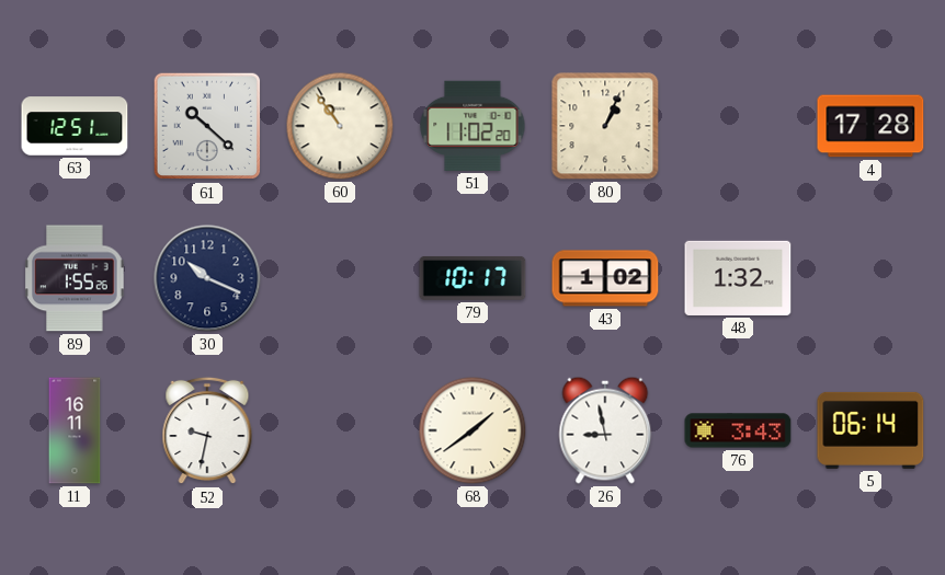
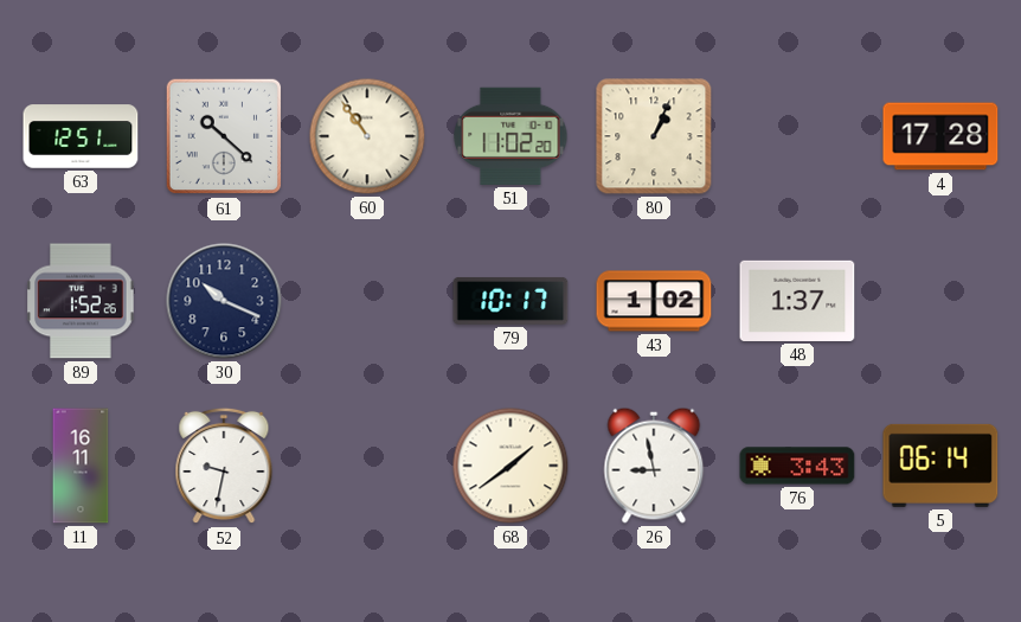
89: 1:55 -> 1:52
48: 1:32 -> 1:37
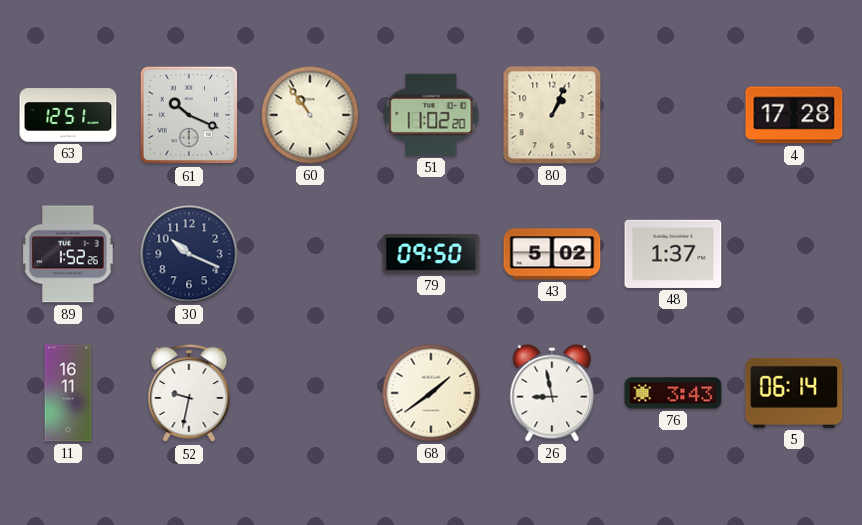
61: 10:22 -> 10:19
79: 10:17 -> 09:50
43: 1:02 -> 5:02
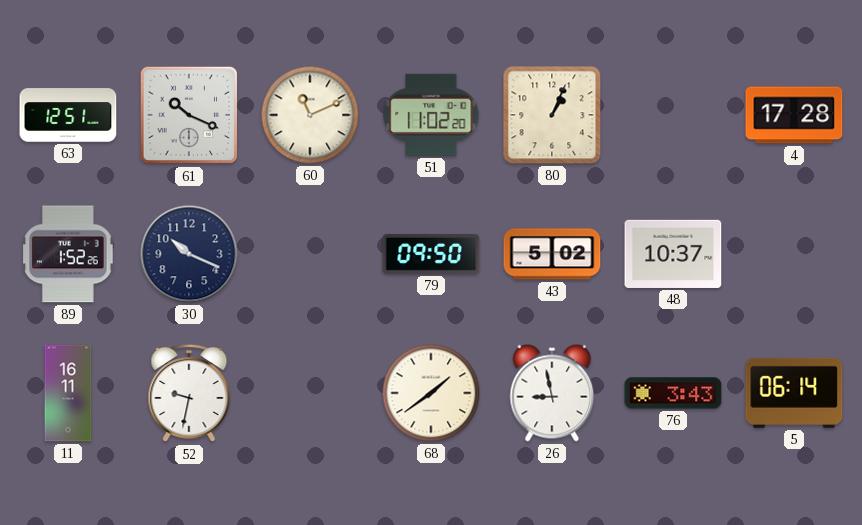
60: 10:54 -> 11:11
48: 1:37 -> 10:37
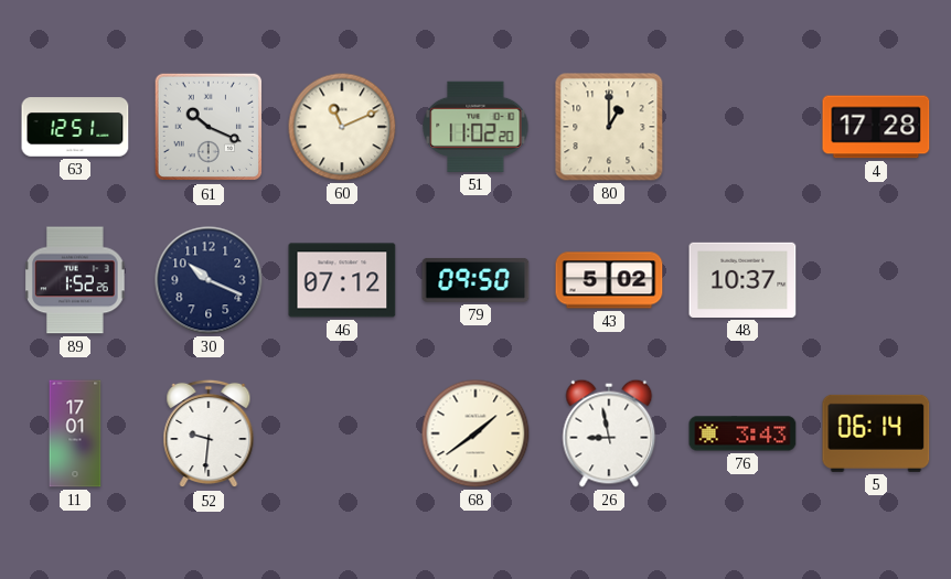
80: 1:04 -> 1:00
46: none -> 07:12
11: 16:11 -> 17:01
52: 9:32 -> 9:31
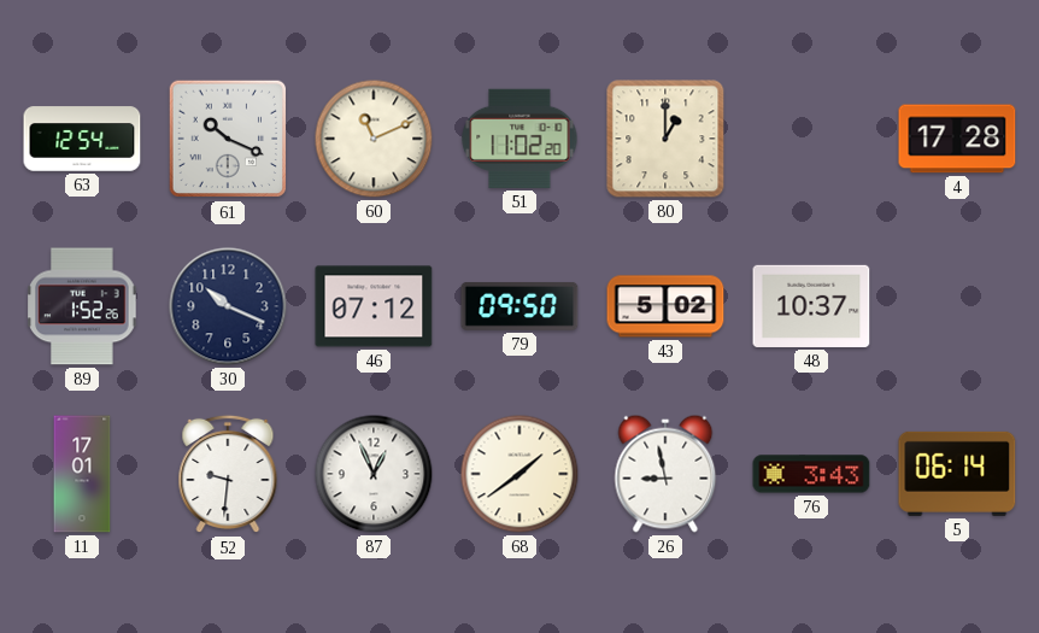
63: 12:51 -> 12:54
87: none -> 12:56
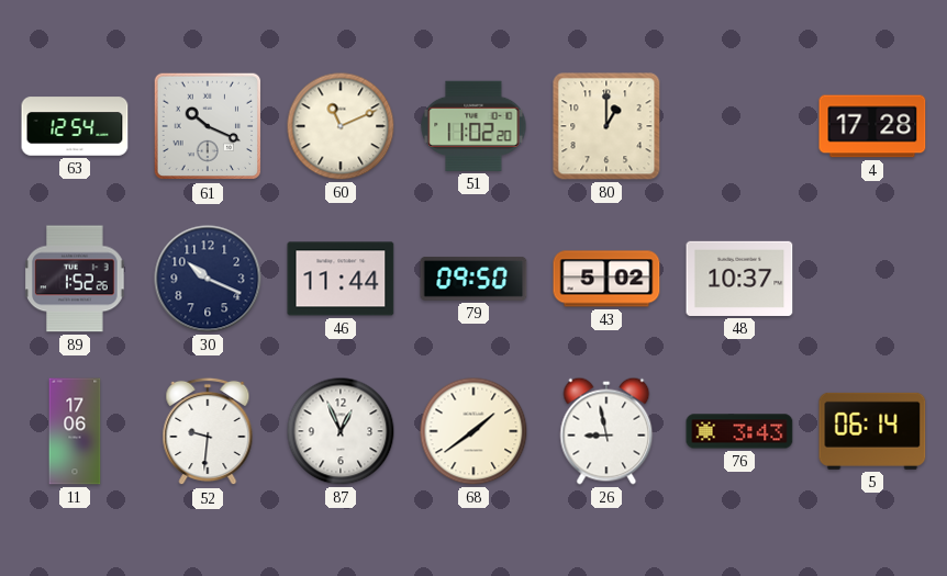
46: 07:12 -> 11:44
11: 17:01 -> 17:06
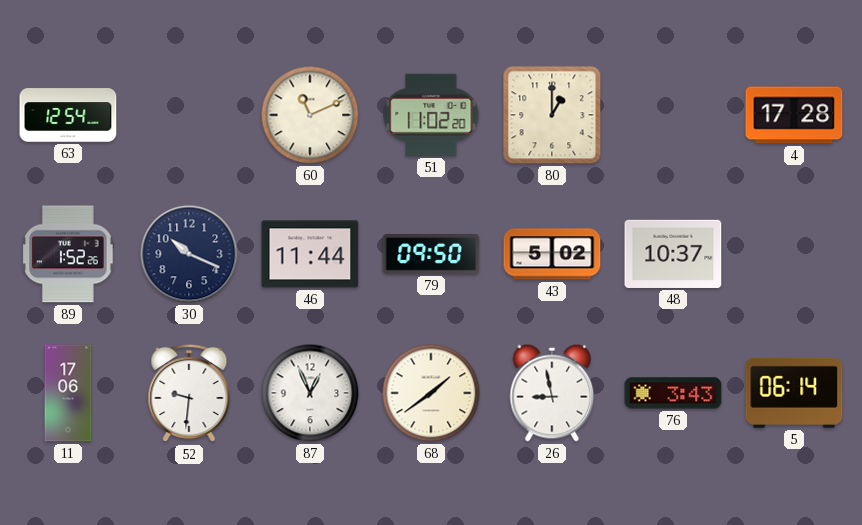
61: 10:19 -> none
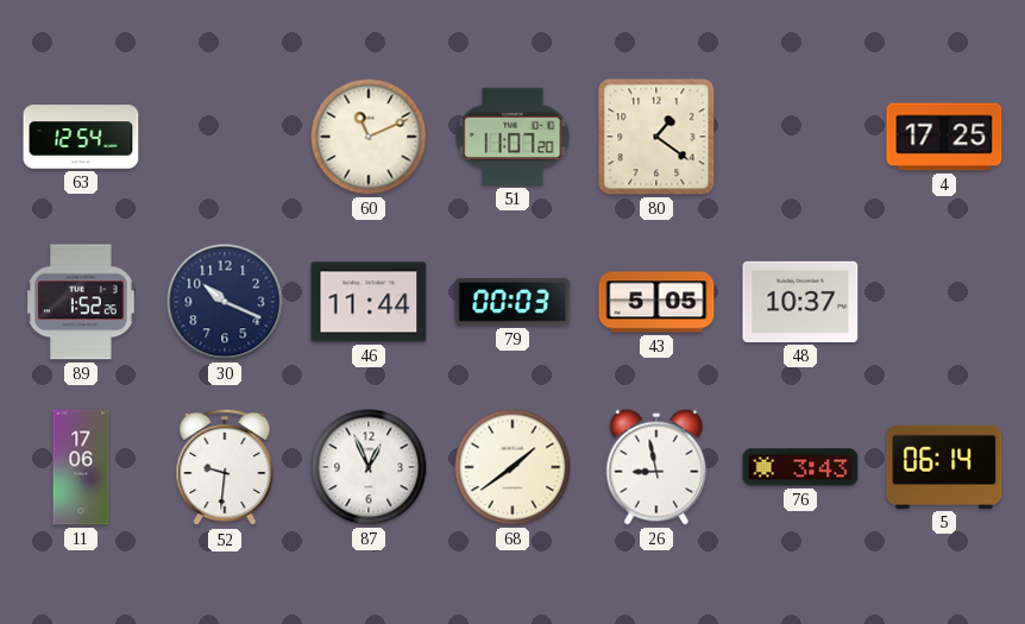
51: 11:02 -> 11:07
80: 1:00 -> 1:21
4: 17:28 -> 17:25
79: 09:50 -> 00:03
43: 5:02 -> 5:05
